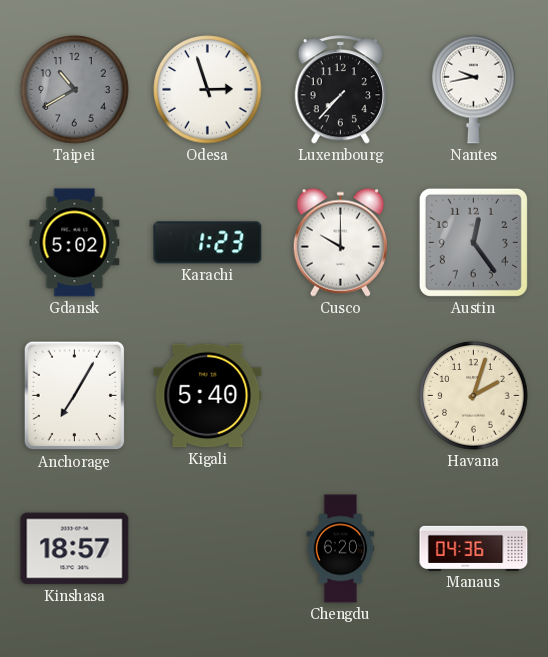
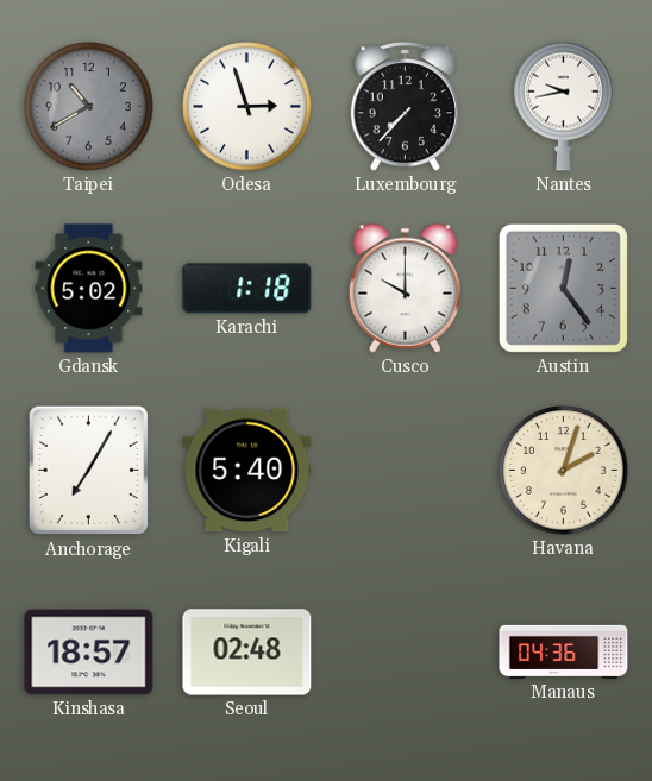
Karachi: 1:23 -> 1:18
Seoul: none -> 02:48
Chengdu: 6:20 -> none
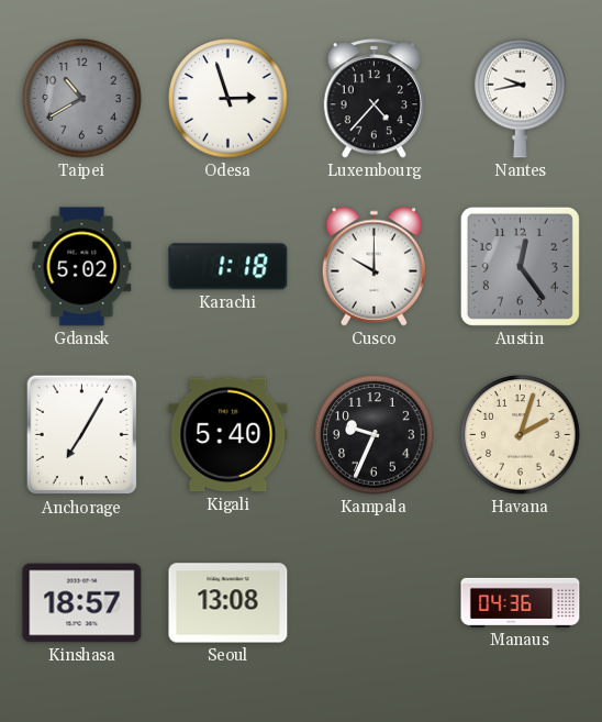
Luxembourg: 7:37 -> 4:37
Kampala: none -> 9:34
Seoul: 02:48 -> 13:08
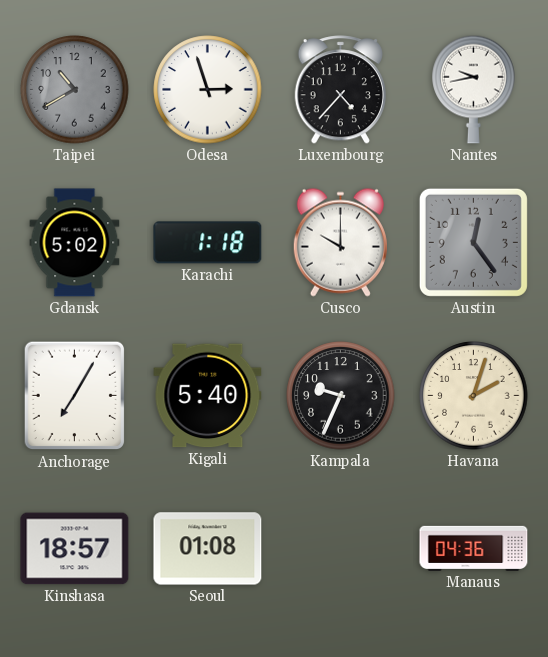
Seoul: 13:08 -> 01:08
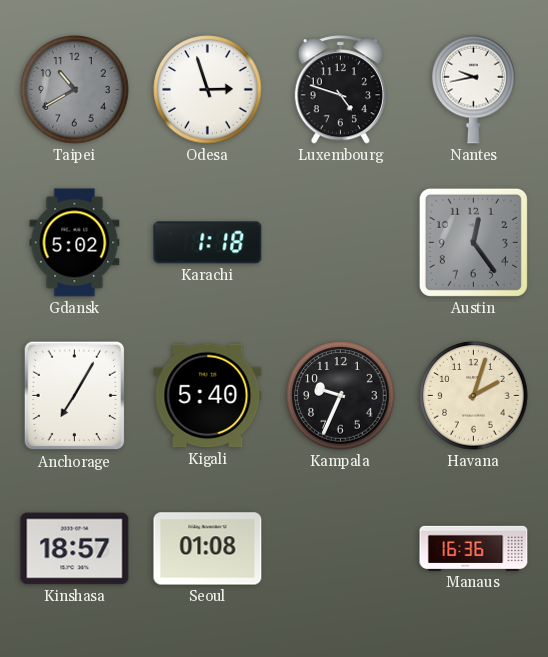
Luxembourg: 4:37 -> 4:48
Cusco: 10:00 -> none
Manaus: 04:36 -> 16:36
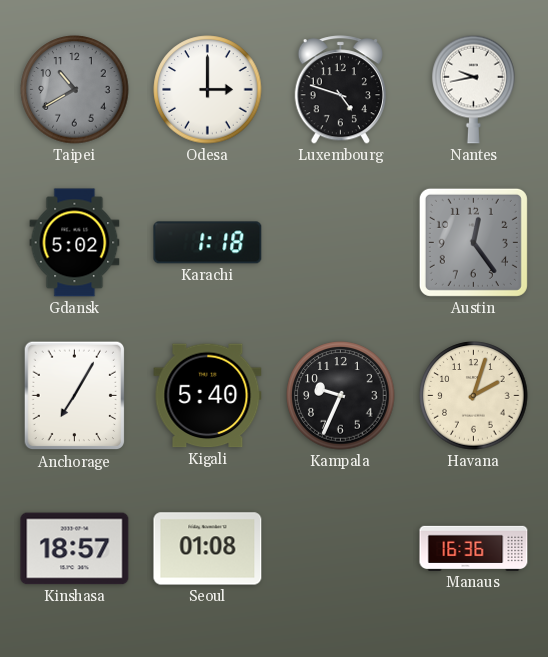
Odesa: 2:57 -> 3:00
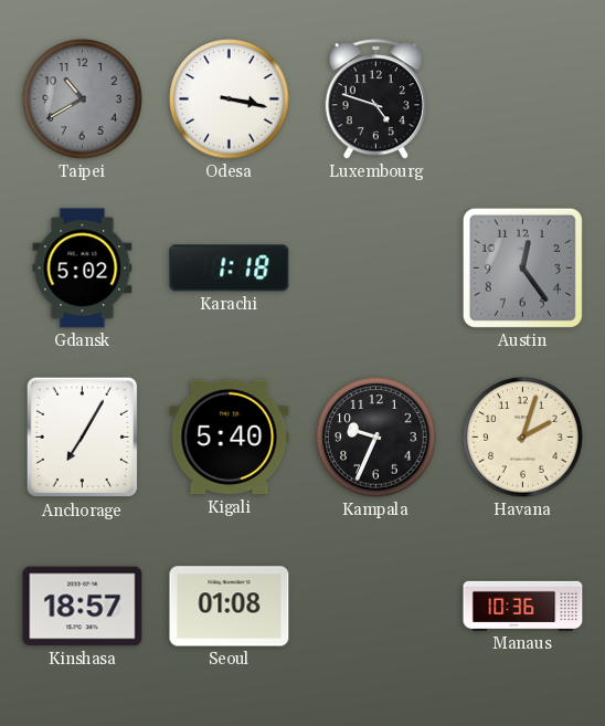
Odesa: 3:00 -> 3:17
Nantes: 9:43 -> none
Manaus: 16:36 -> 10:36
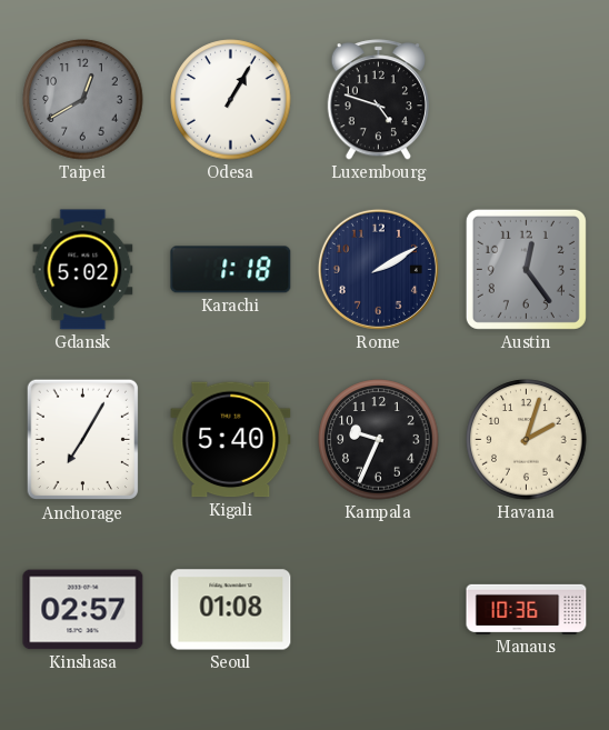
Taipei: 10:40 -> 12:40
Odesa: 3:17 -> 1:05
Rome: none -> 2:10
Kinshasa: 18:57 -> 02:57
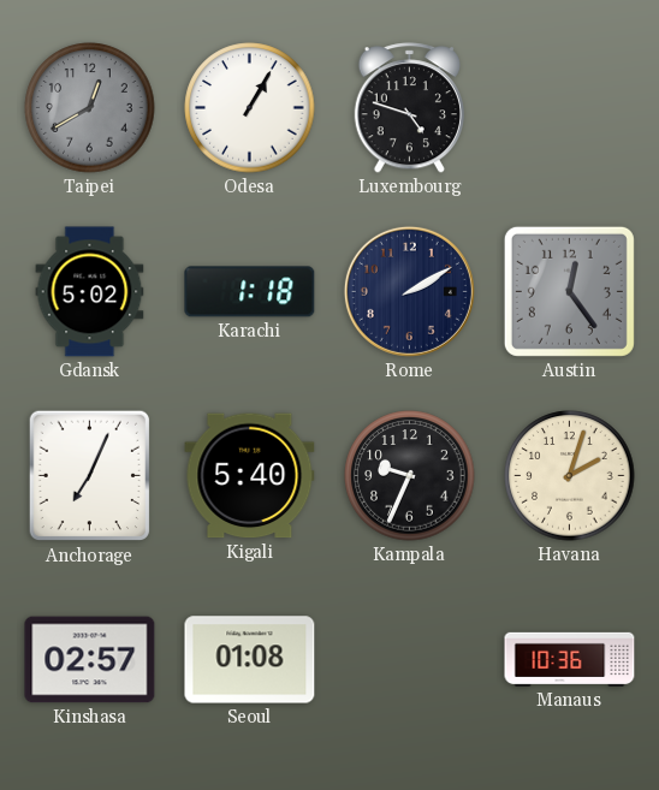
Anchorage: 7:05 -> 7:04
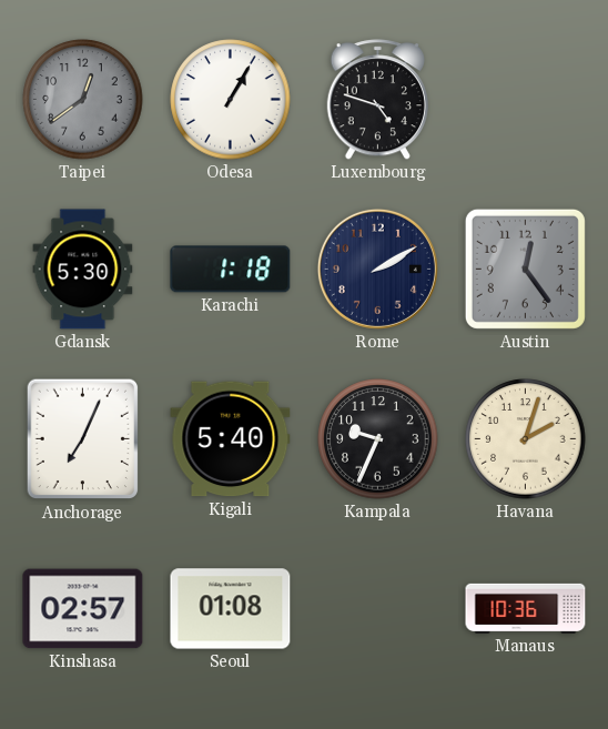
Taipei: 12:40 -> 12:39
Gdansk: 5:02 -> 5:30
